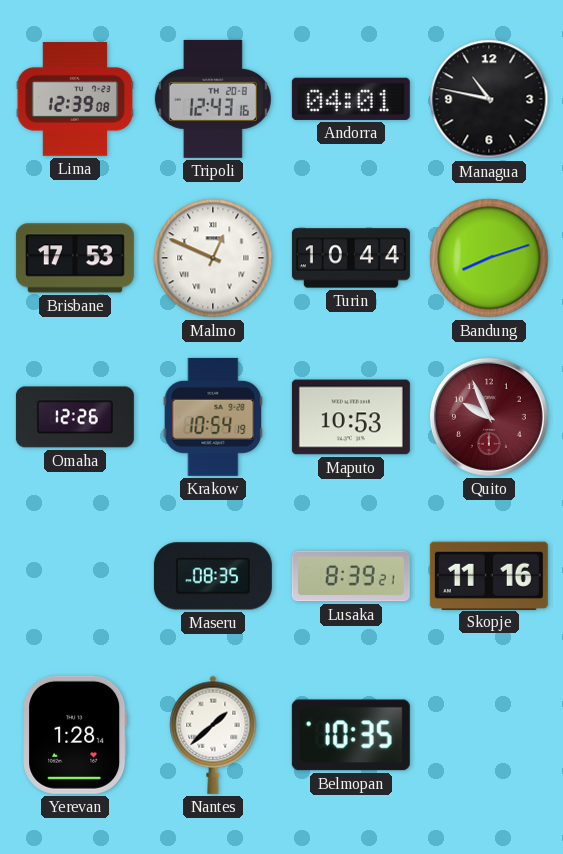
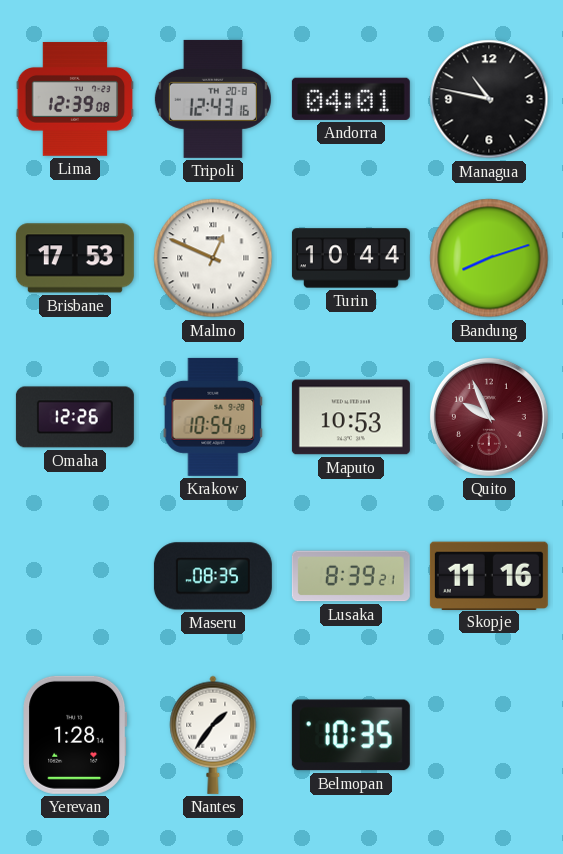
Nantes: 1:38 -> 1:36
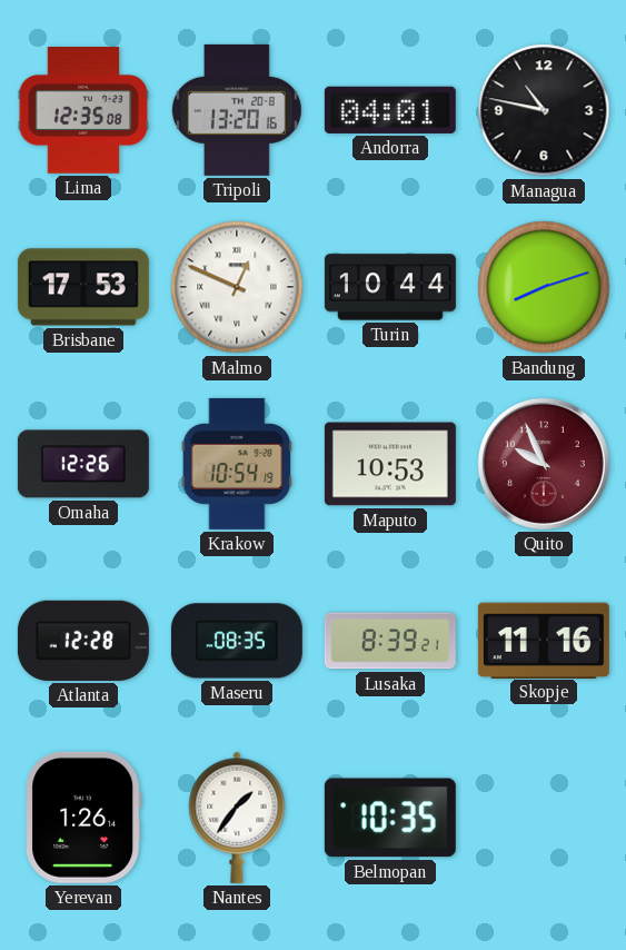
Lima: 12:39 -> 12:35
Tripoli: 12:43 -> 13:20
Atlanta: none -> 12:28
Yerevan: 1:28 -> 1:26
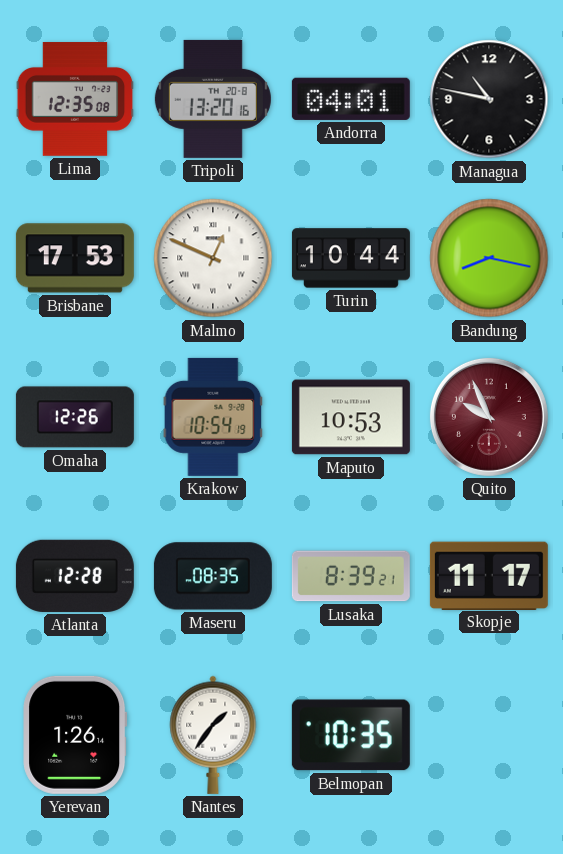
Bandung: 8:12 -> 8:17
Skopje: 11:16 -> 11:17
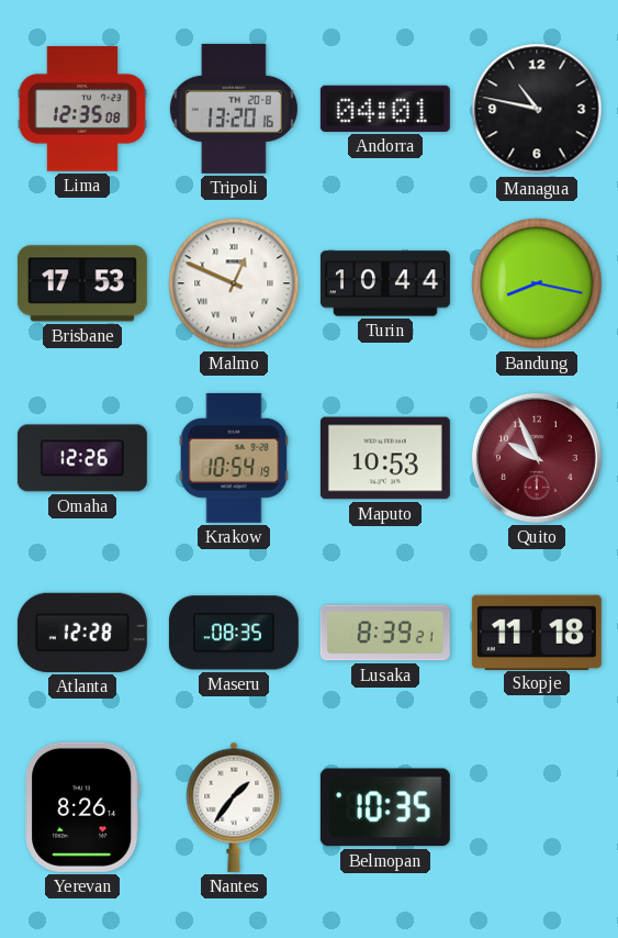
Skopje: 11:17 -> 11:18
Yerevan: 1:26 -> 8:26
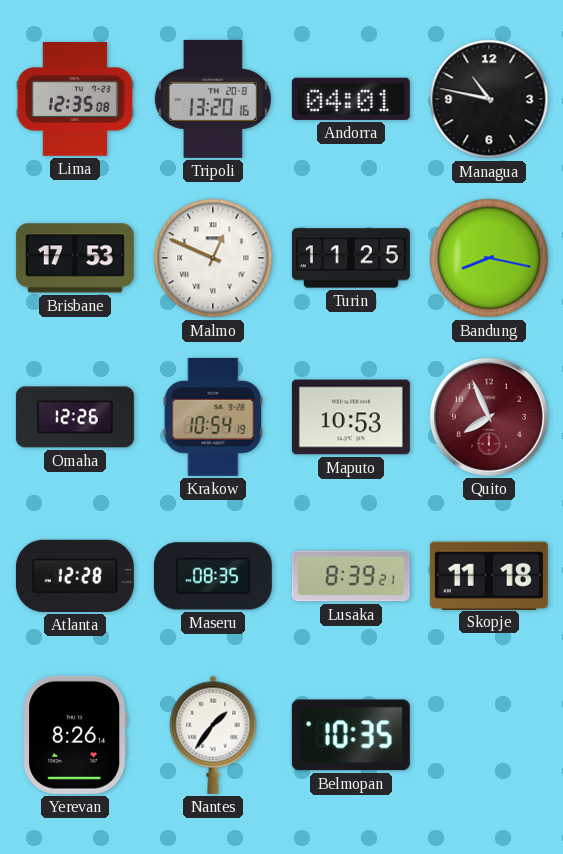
Turin: 10:44 -> 11:25
Quito: 9:56 -> 7:56
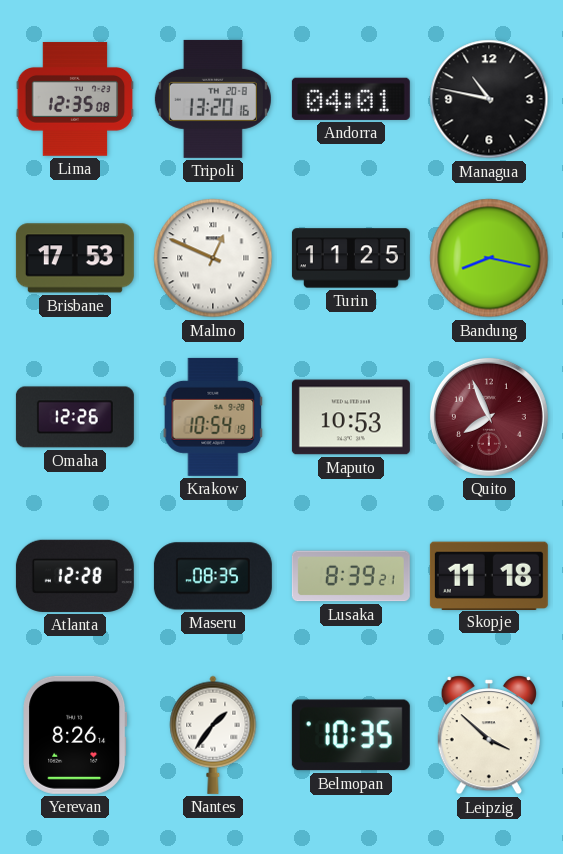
Leipzig: none -> 3:52
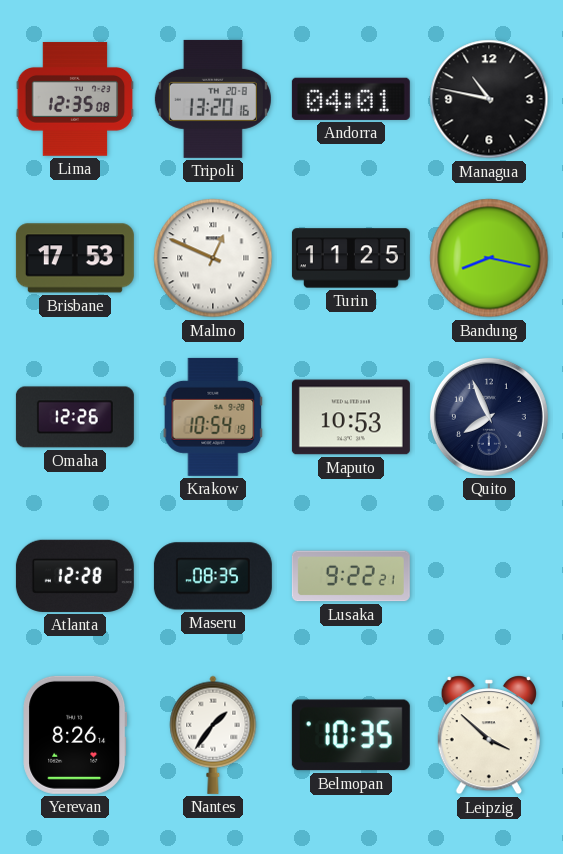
Quito dial: burgundy -> navy
Lusaka: 8:39 -> 9:22
Skopje: 11:18 -> none
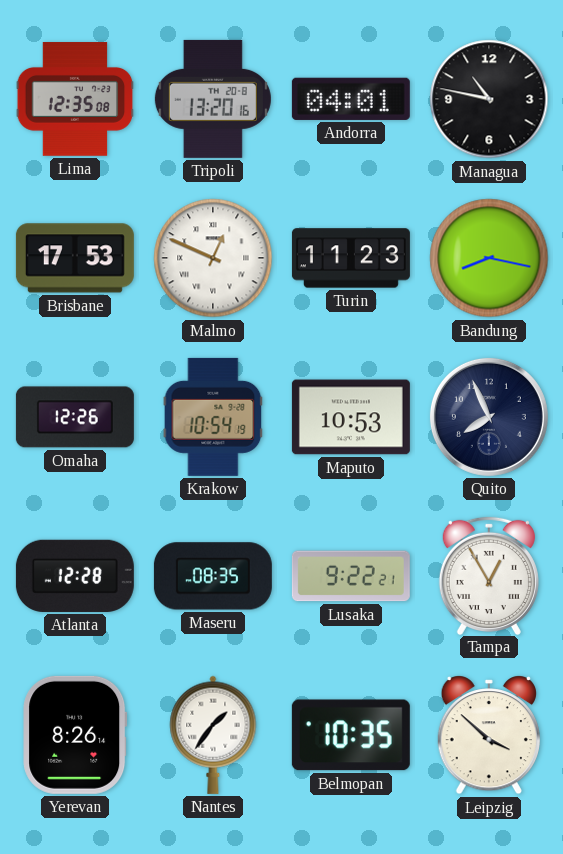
Turin: 11:25 -> 11:23
Tampa: none -> 12:55
